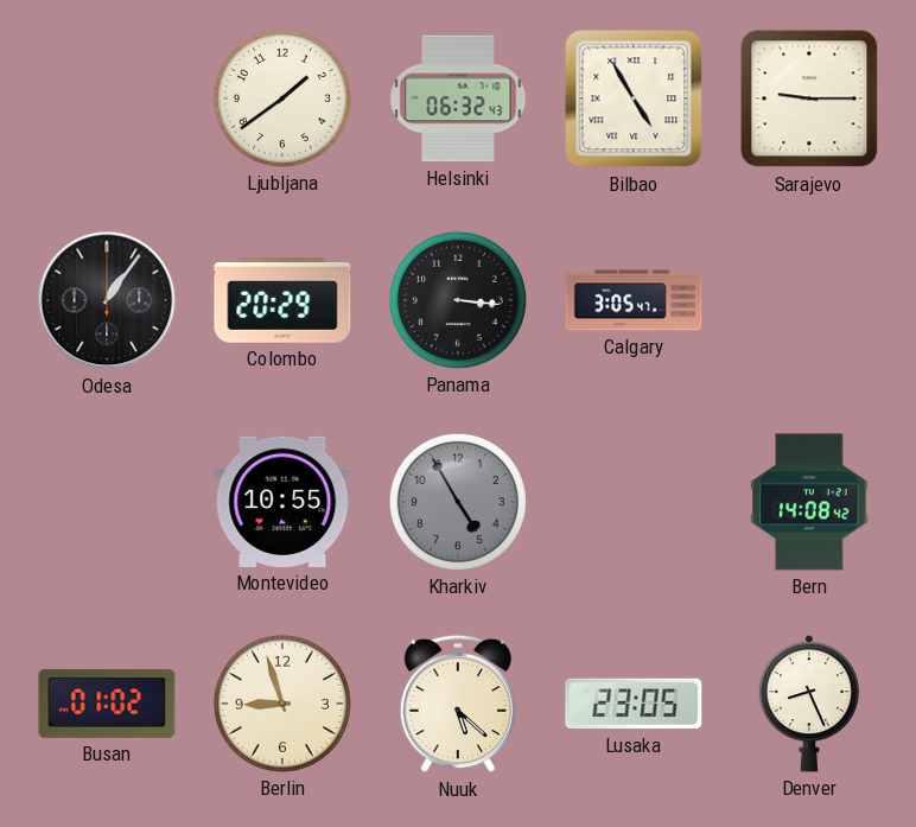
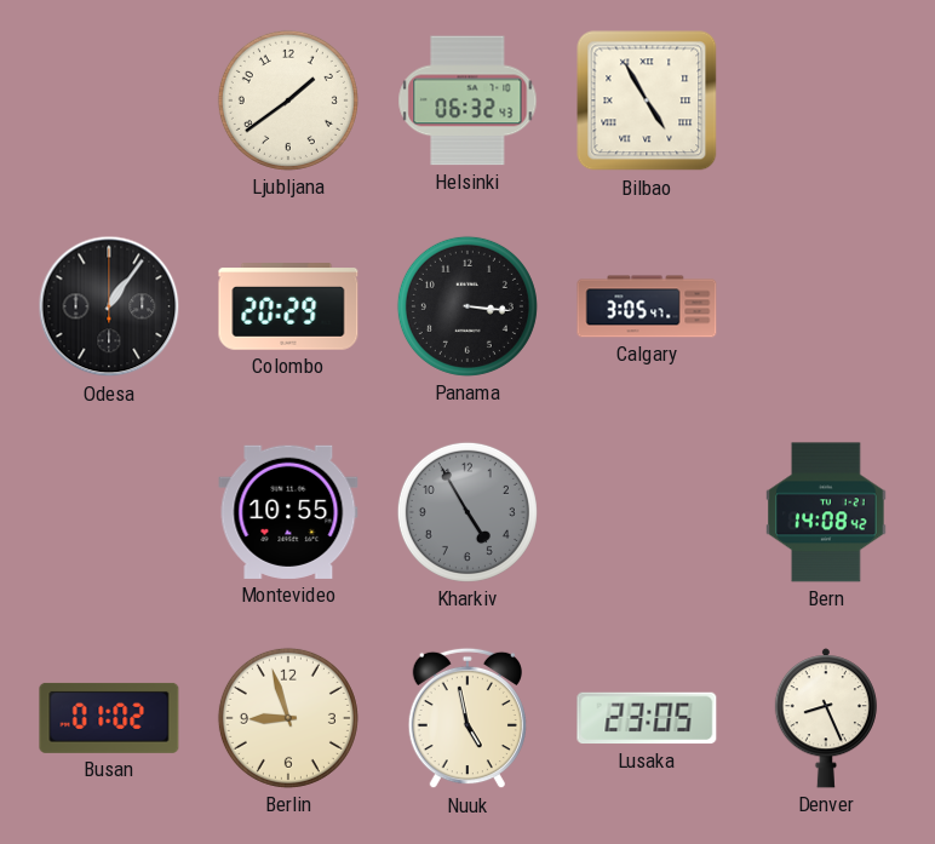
Sarajevo: 9:15 -> none
Nuuk: 5:22 -> 4:58
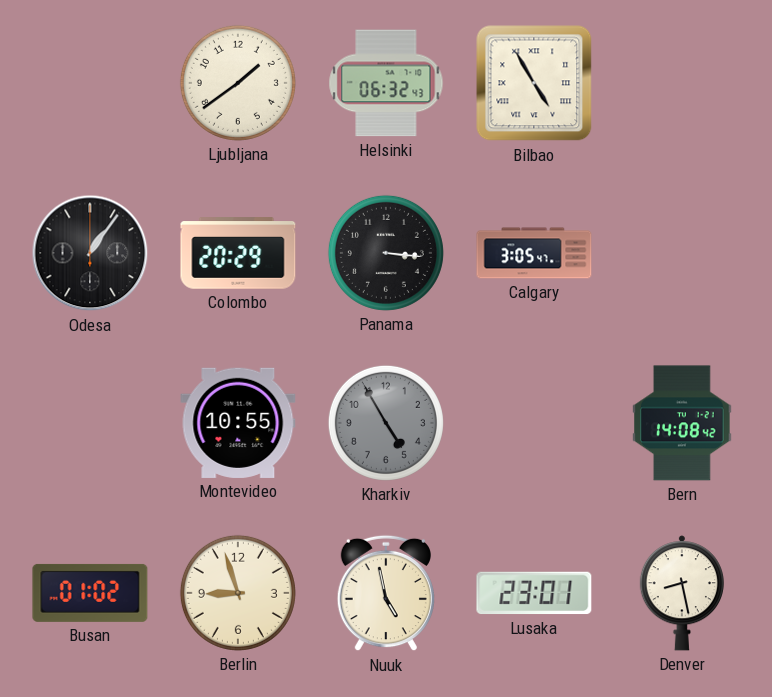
Lusaka: 23:05 -> 23:01
Denver: 8:26 -> 8:28
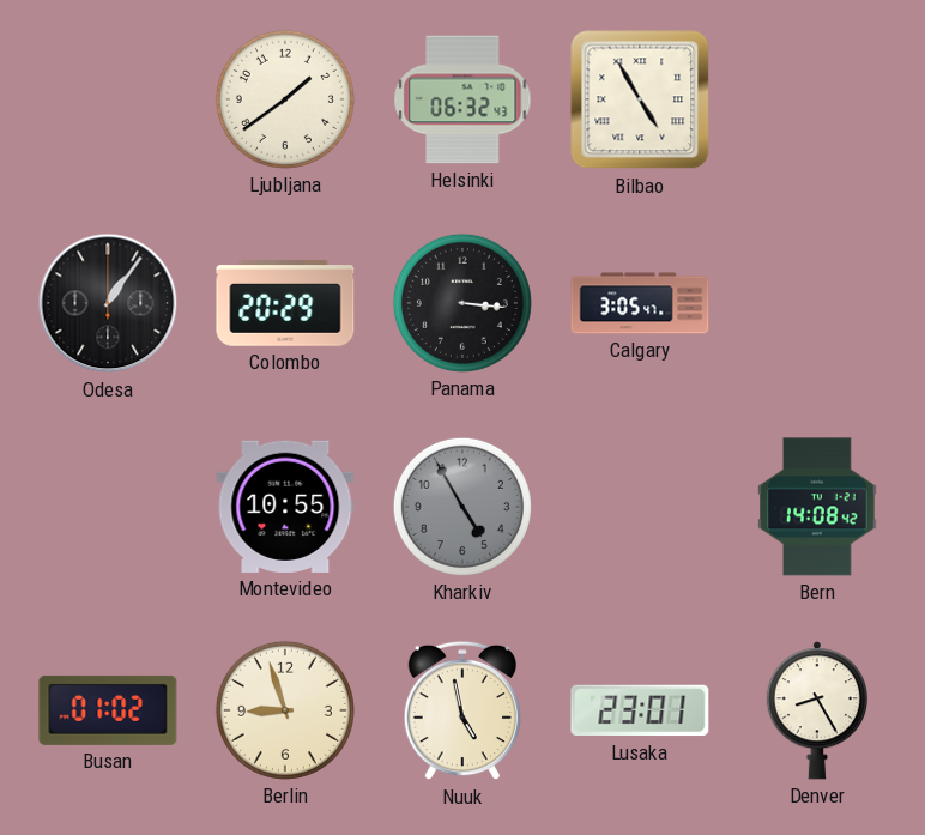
Denver: 8:28 -> 8:25
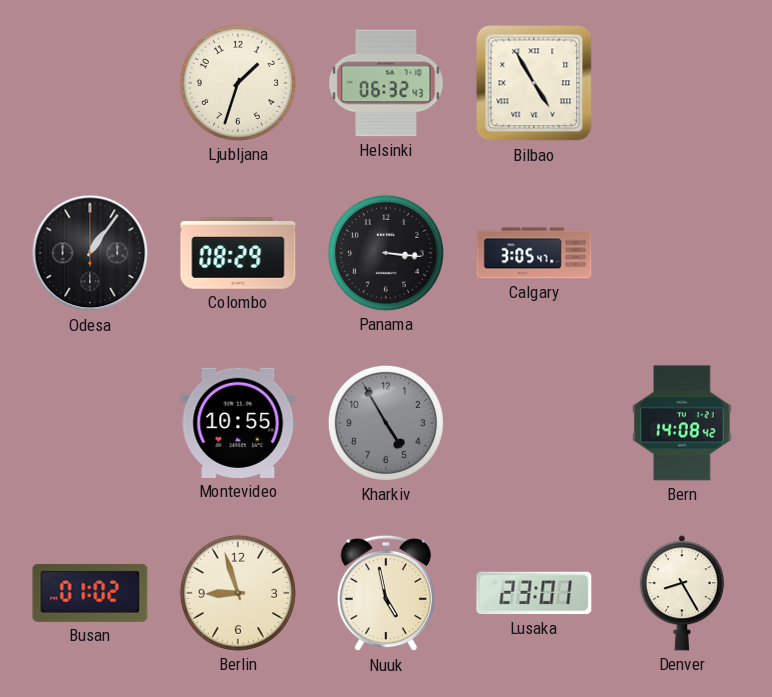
Ljubljana: 1:39 -> 1:33
Colombo: 20:29 -> 08:29
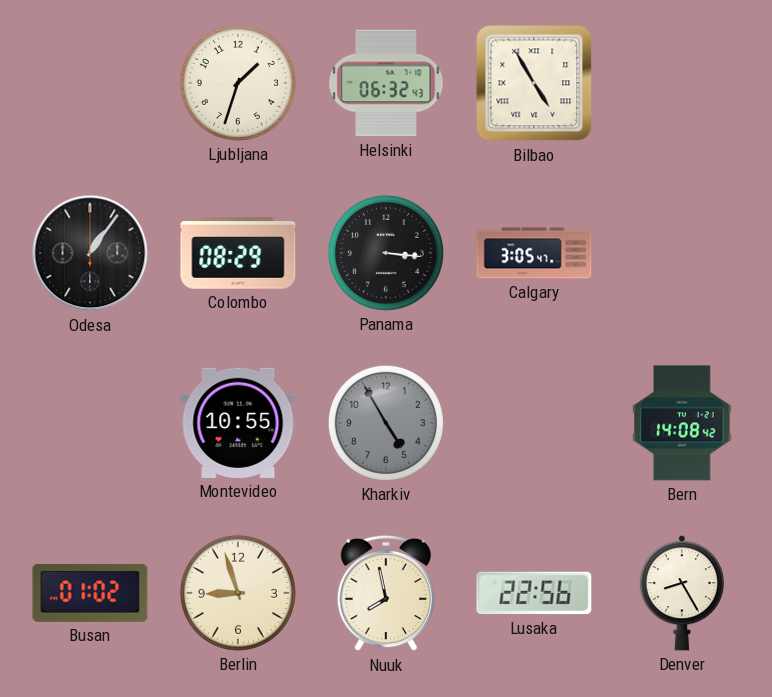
Nuuk: 4:58 -> 7:58
Lusaka: 23:01 -> 22:56
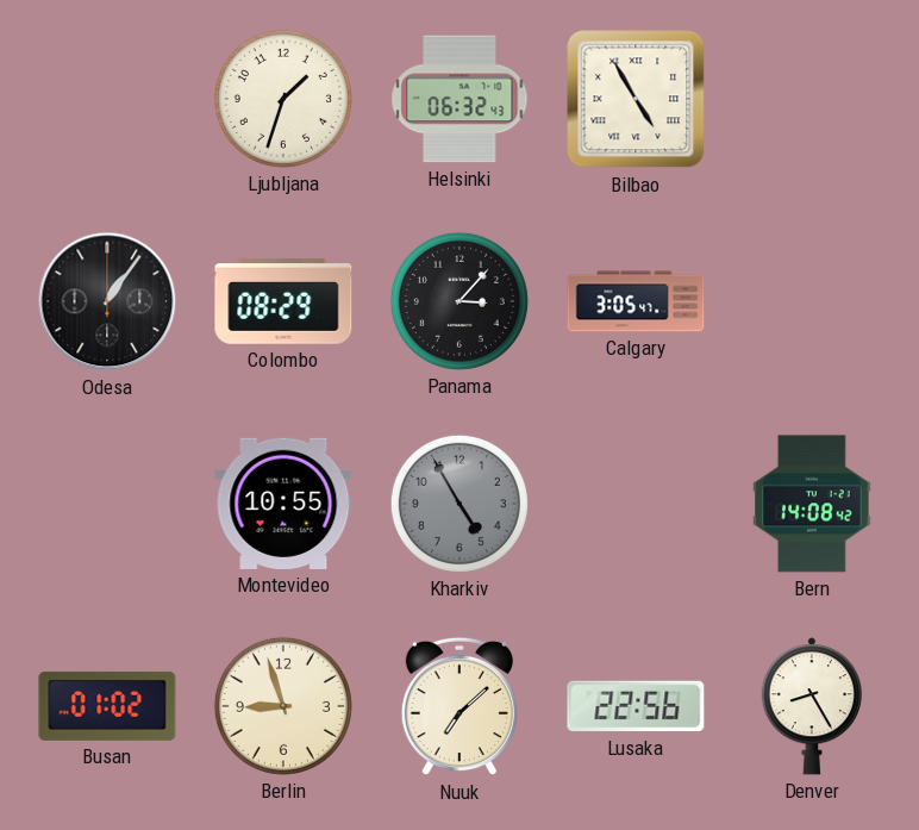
Panama: 3:16 -> 3:07
Nuuk: 7:58 -> 7:08
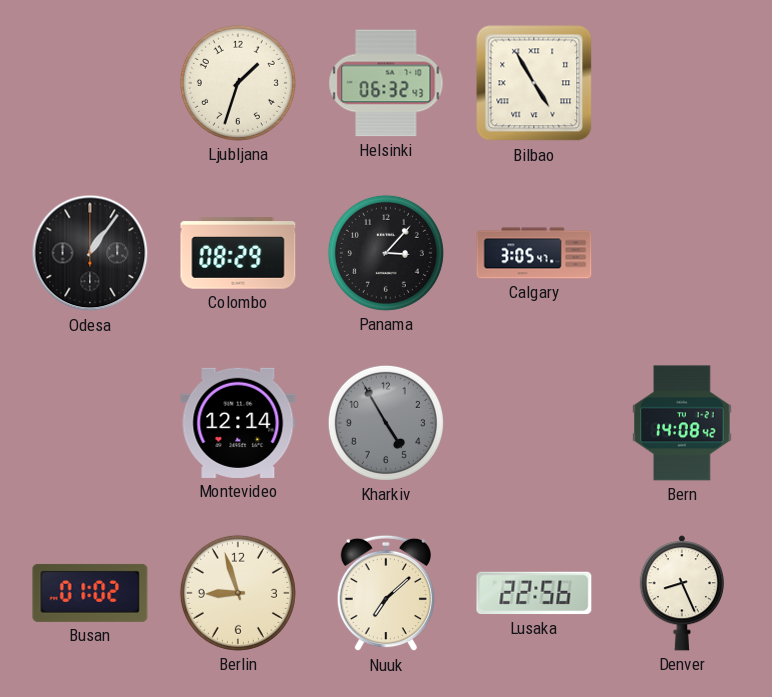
Montevideo: 10:55 -> 12:14
Denver: 8:25 -> 8:26
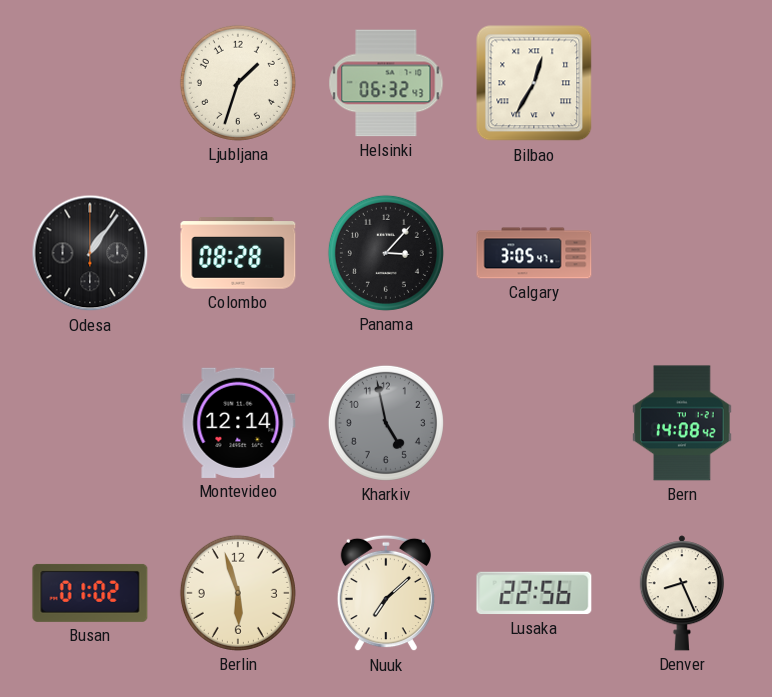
Bilbao: 4:55 -> 12:35
Colombo: 08:29 -> 08:28
Kharkiv: 4:55 -> 4:58
Berlin: 8:57 -> 5:57
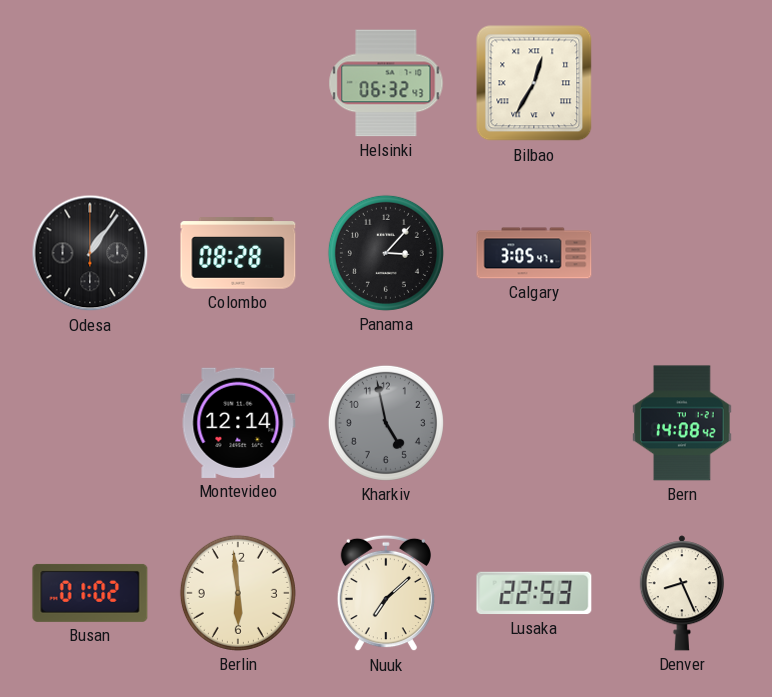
Ljubljana: 1:33 -> none
Berlin: 5:57 -> 5:59
Lusaka: 22:56 -> 22:53
